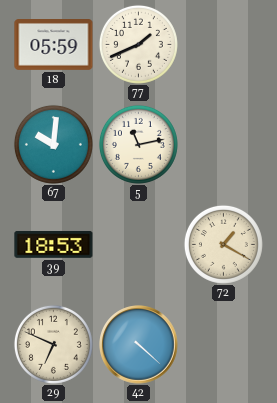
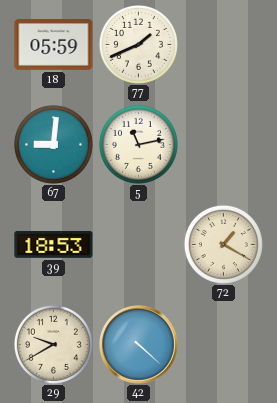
67: 10:01 -> 9:01
29: 6:49 -> 9:40
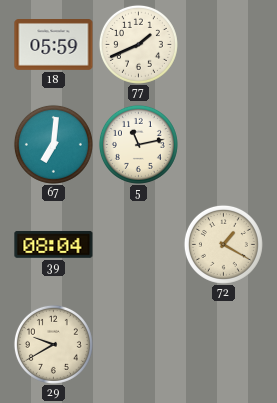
67: 9:01 -> 7:01
39: 18:53 -> 08:04
42: 4:22 -> none
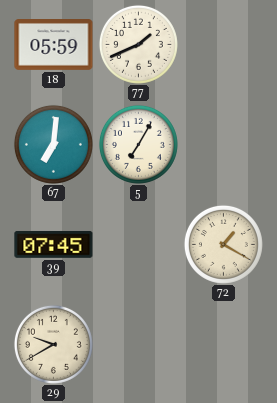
5: 11:13 -> 7:05
39: 08:04 -> 07:45
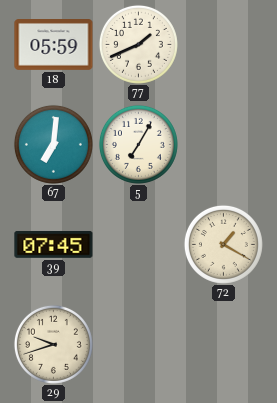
29: 9:40 -> 9:42
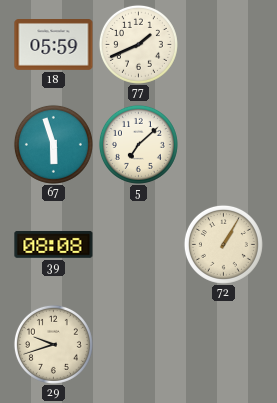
67: 7:01 -> 5:57
5: 7:05 -> 7:08
39: 07:45 -> 08:08
72: 1:20 -> 1:05
